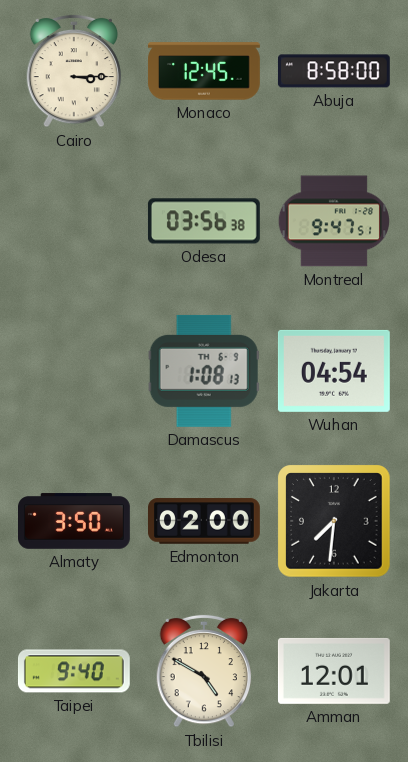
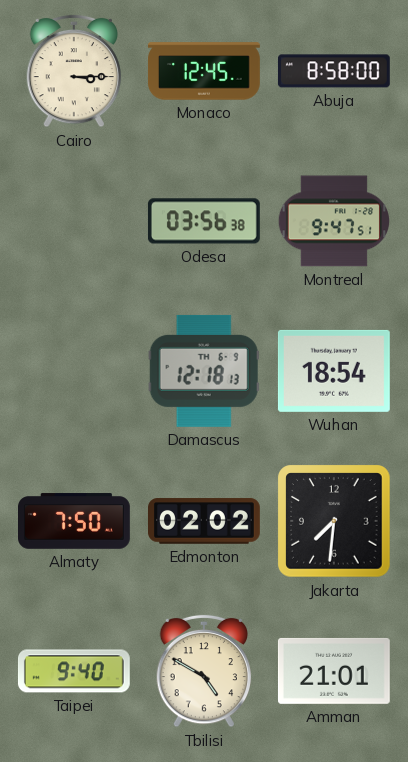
Damascus: 1:08 -> 12:18
Wuhan: 04:54 -> 18:54
Almaty: 3:50 -> 7:50
Edmonton: 02:00 -> 02:02
Amman: 12:01 -> 21:01
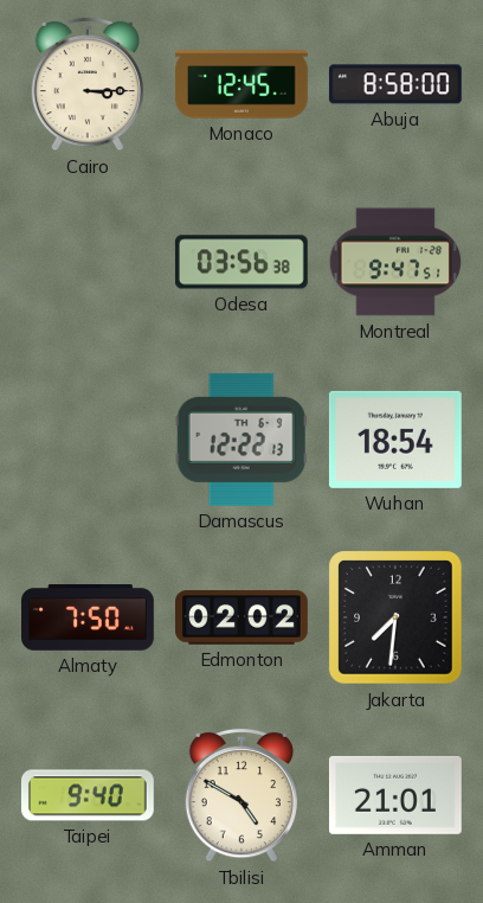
Damascus: 12:18 -> 12:22
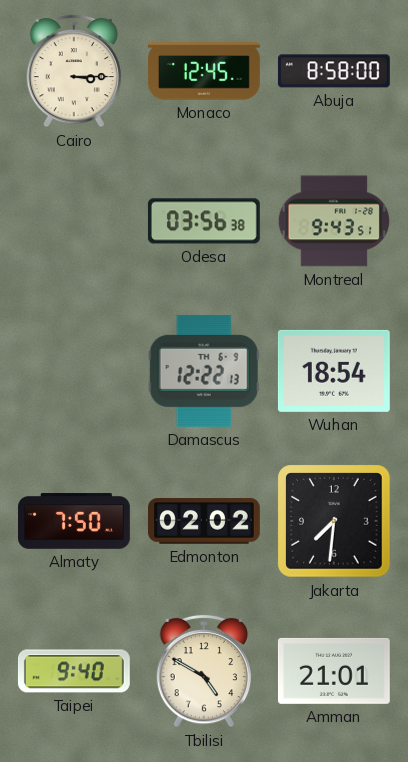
Montreal: 9:47 -> 9:43
